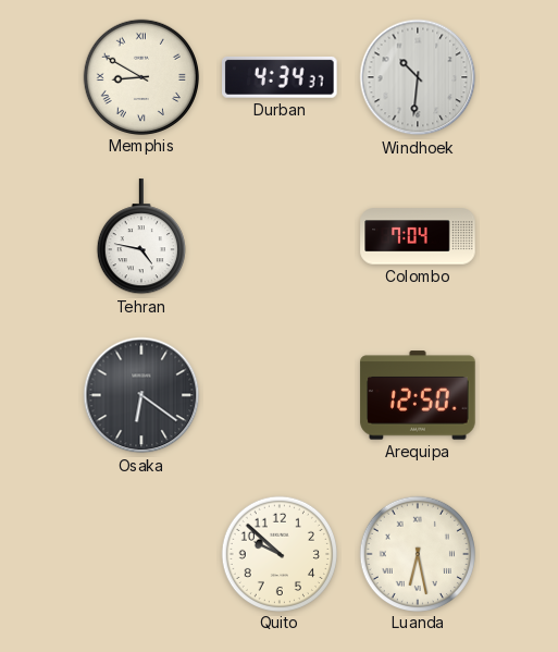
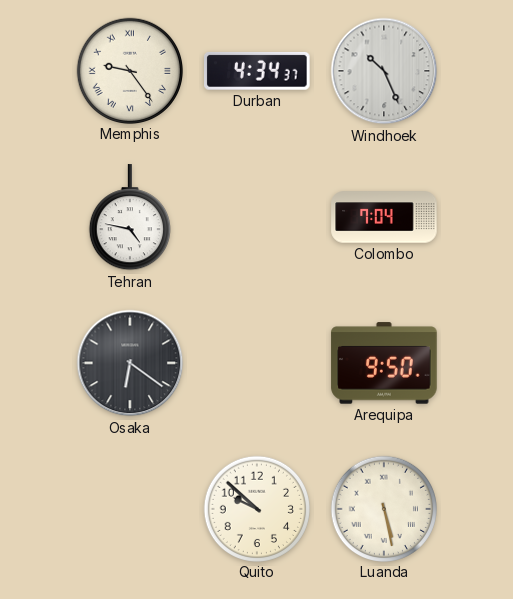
Memphis: 8:50 -> 9:24
Windhoek: 10:31 -> 10:26
Arequipa: 12:50 -> 9:50
Luanda: 6:28 -> 5:28
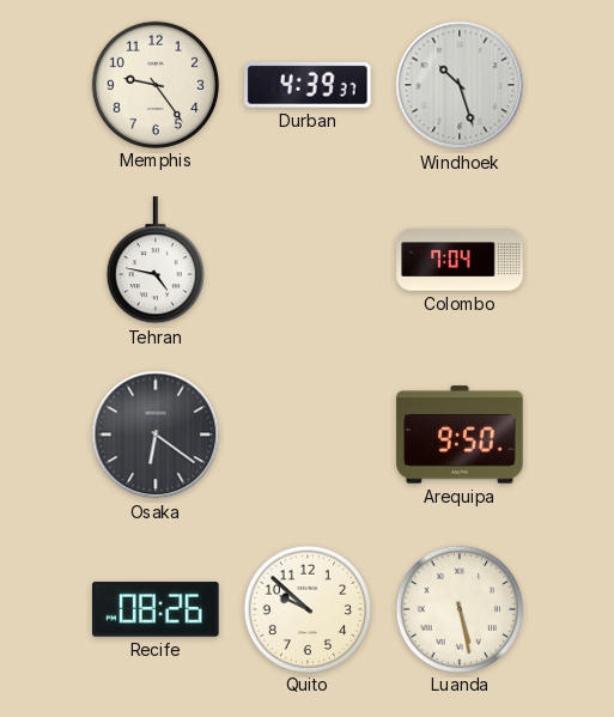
Memphis numerals: Roman -> Arabic
Durban: 4:34 -> 4:39
Windhoek: 10:26 -> 10:27
Recife: none -> 08:26
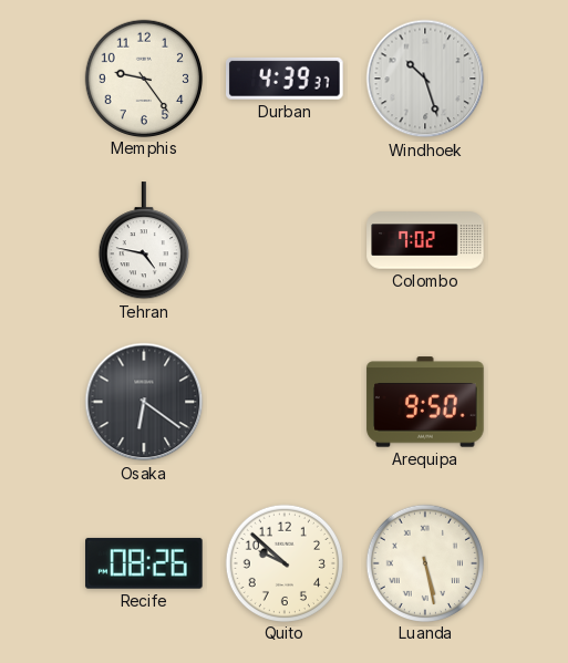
Colombo: 7:04 -> 7:02
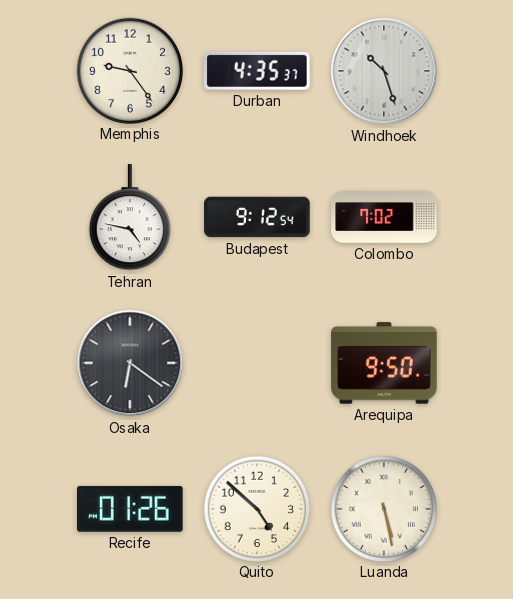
Durban: 4:39 -> 4:35
Budapest: none -> 9:12
Recife: 08:26 -> 01:26
Quito: 9:52 -> 4:52
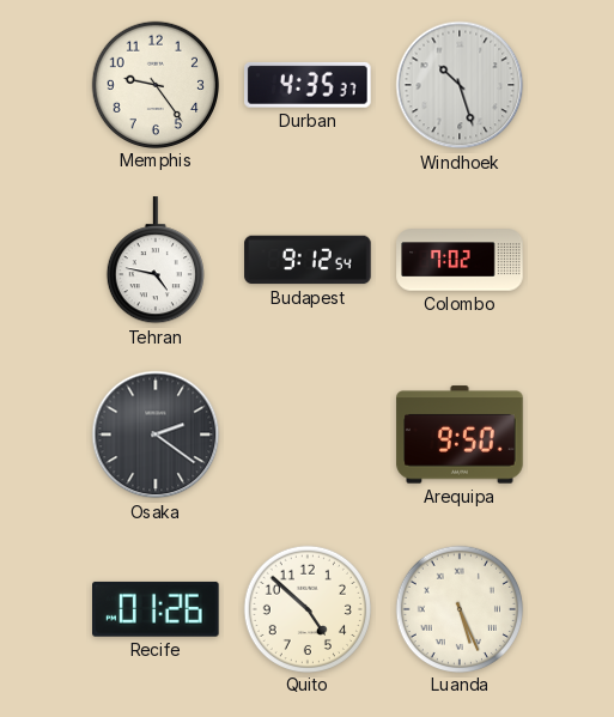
Osaka: 6:21 -> 2:21
Luanda: 5:28 -> 5:26
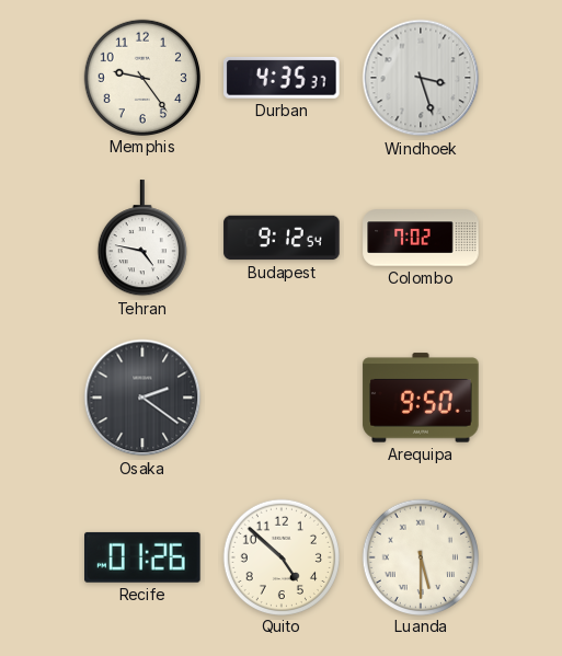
Windhoek: 10:27 -> 3:27
Luanda: 5:26 -> 5:30
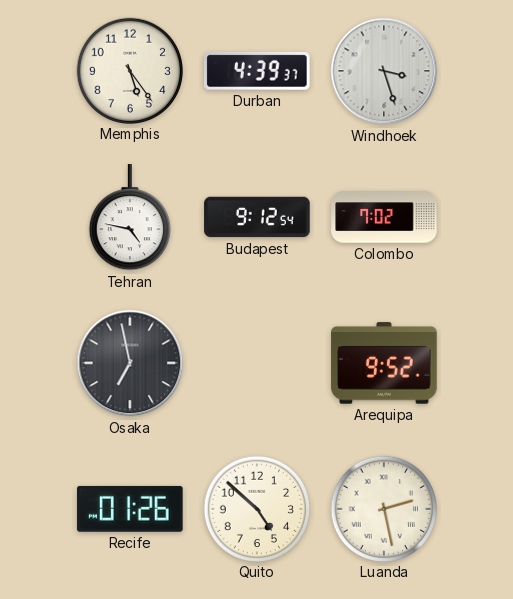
Memphis: 9:24 -> 5:24
Durban: 4:35 -> 4:39
Osaka: 2:21 -> 6:58
Arequipa: 9:50 -> 9:52
Luanda: 5:30 -> 2:28
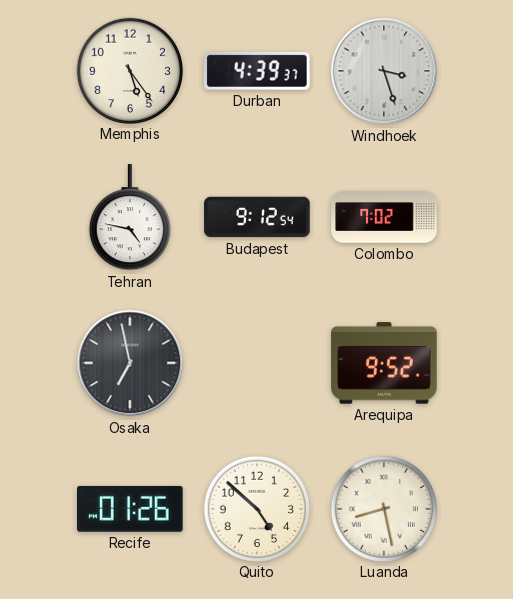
Luanda: 2:28 -> 8:28
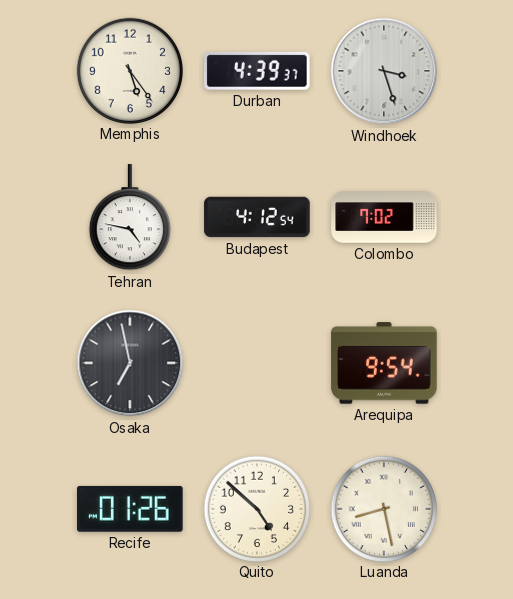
Budapest: 9:12 -> 4:12
Arequipa: 9:52 -> 9:54
